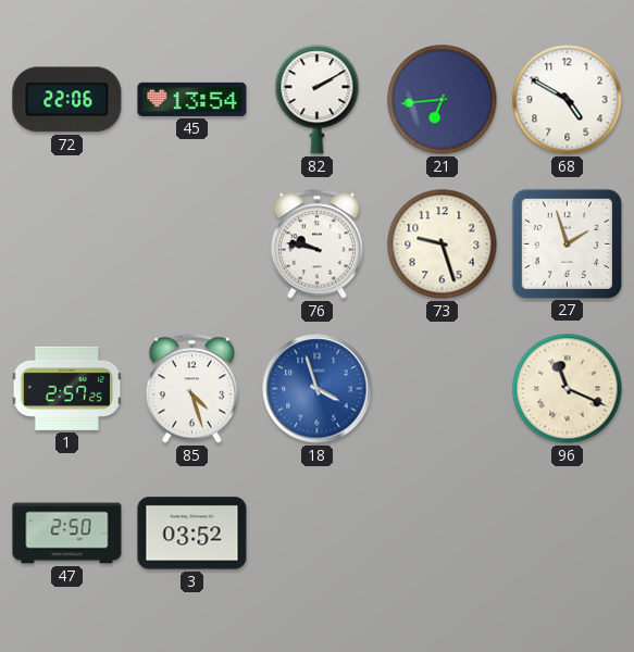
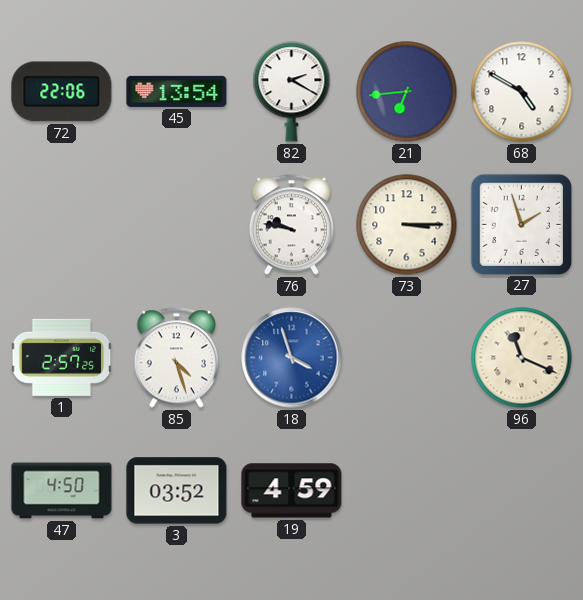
82: 2:10 -> 2:20
73: 9:27 -> 3:15
47: 2:50 -> 4:50
19: none -> 4:59
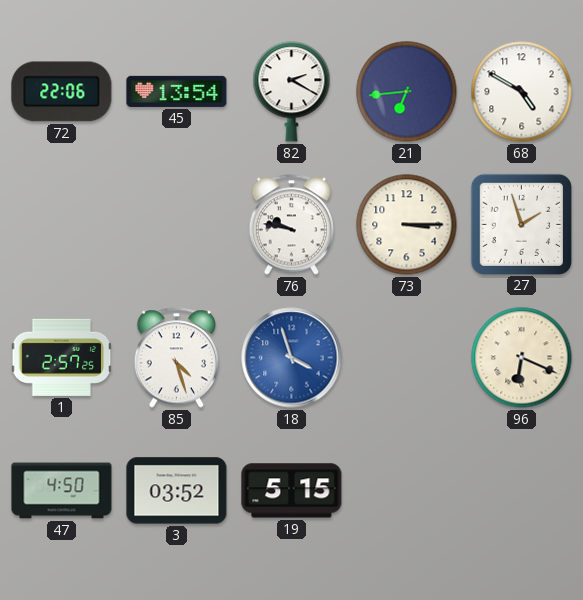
96: 11:19 -> 6:19
19: 4:59 -> 5:15
